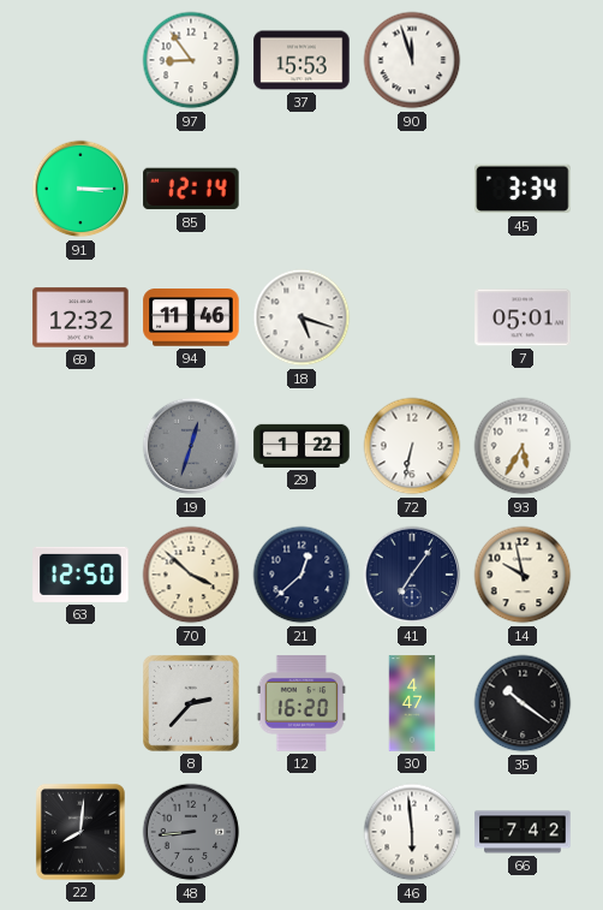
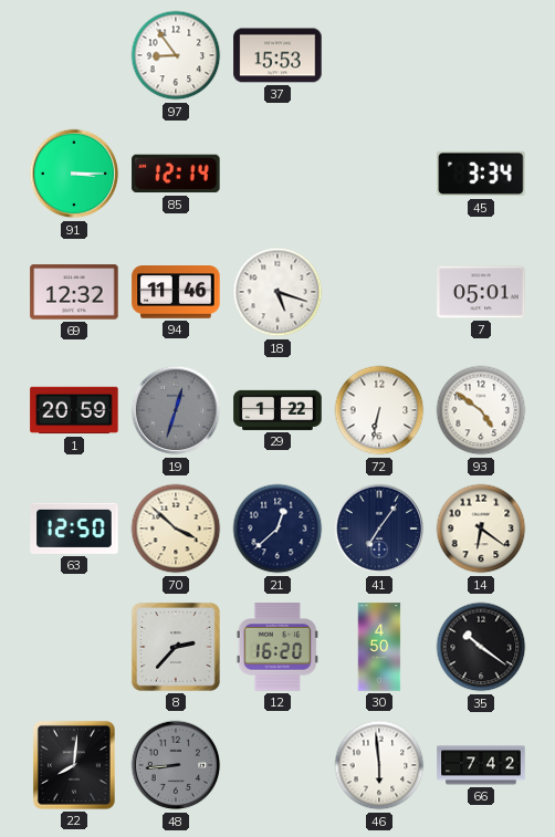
90: 11:57 -> none
1: none -> 20:59
93: 5:35 -> 4:51
14: 9:58 -> 6:21
30: 4:47 -> 4:50
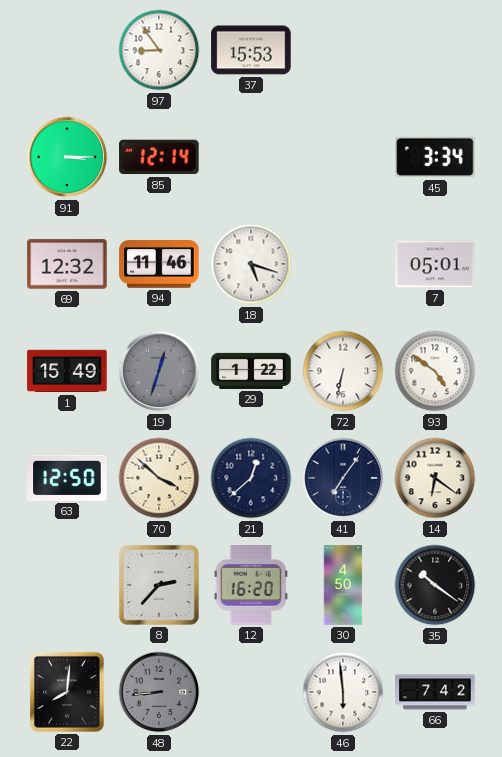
1: 20:59 -> 15:49
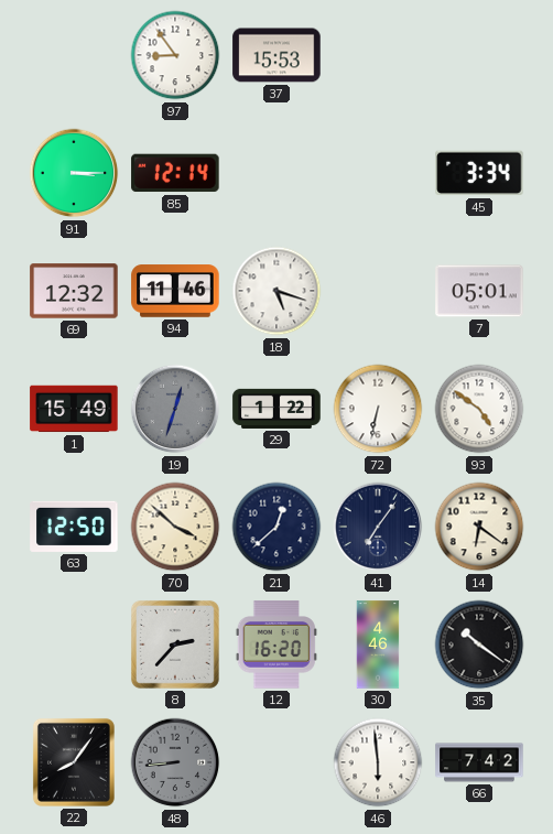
30: 4:50 -> 4:46
22: 8:01 -> 8:06
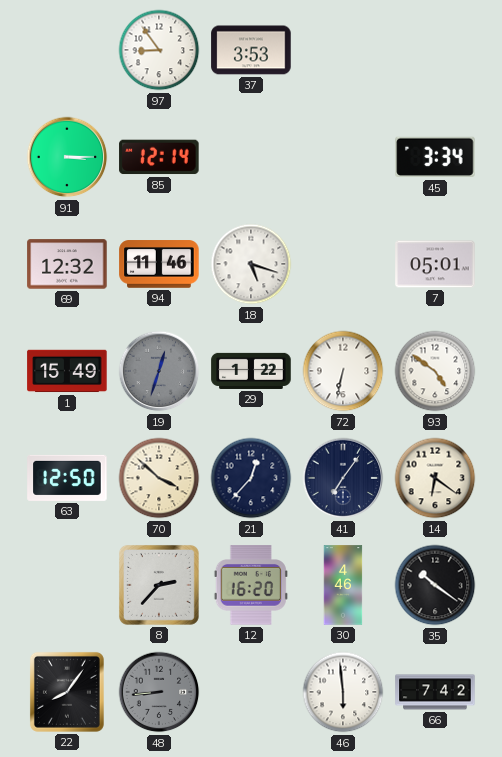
37: 15:53 -> 3:53
21: 12:38 -> 12:37
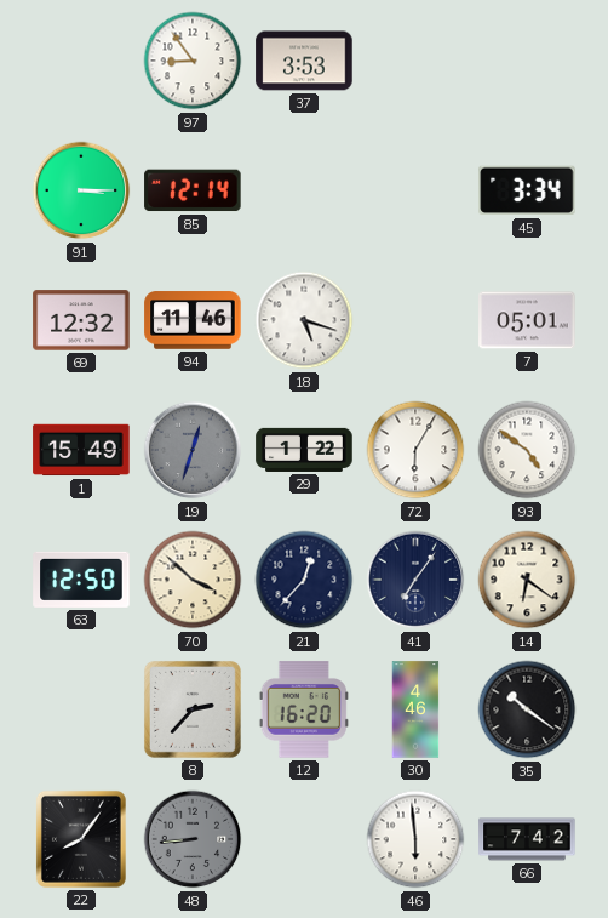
72: 6:32 -> 6:05
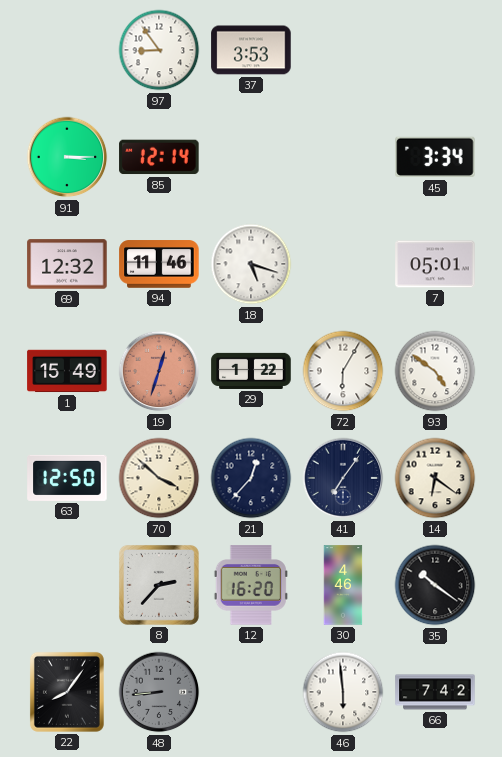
19 dial: grey -> salmon
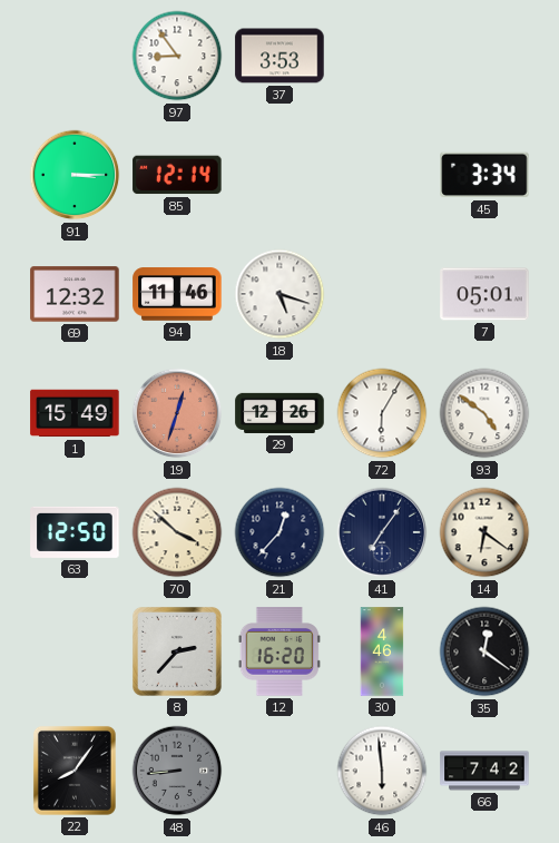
29: 1:22 -> 12:26
35: 10:21 -> 12:21
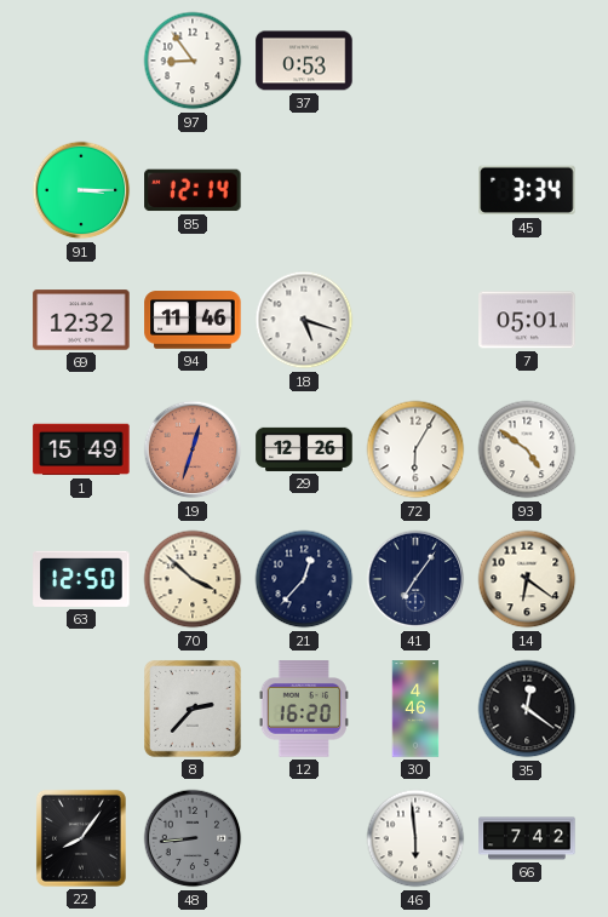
37: 3:53 -> 0:53
